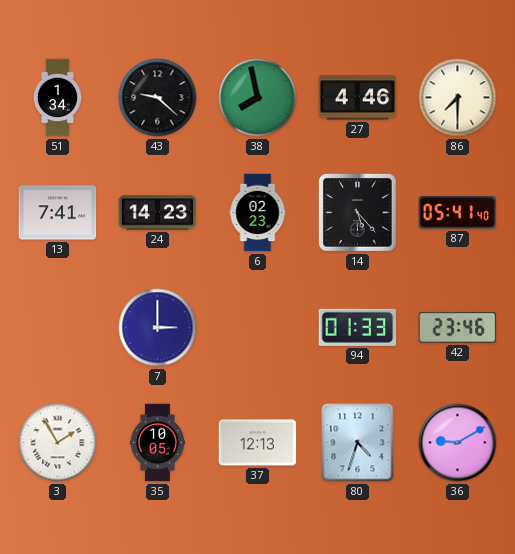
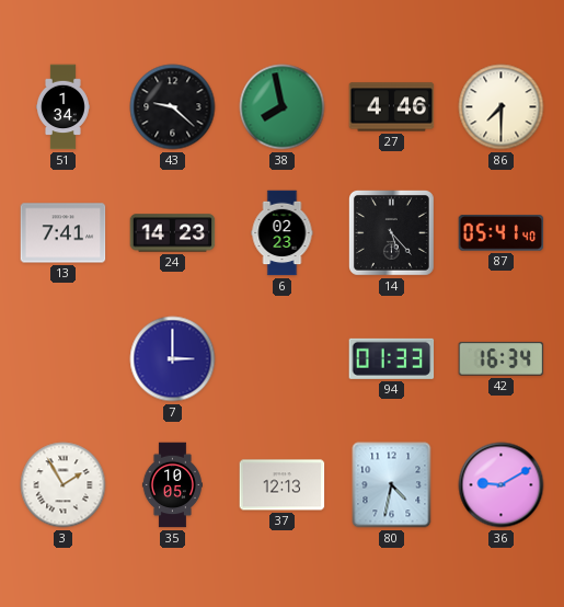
42: 23:46 -> 16:34
80: 4:33 -> 4:32
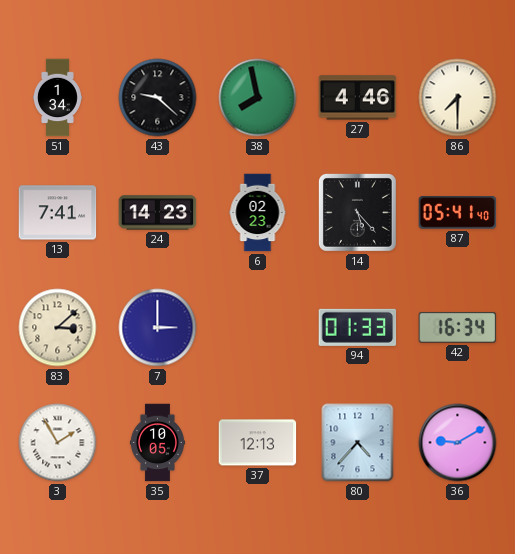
83: none -> 3:08
80: 4:32 -> 4:37
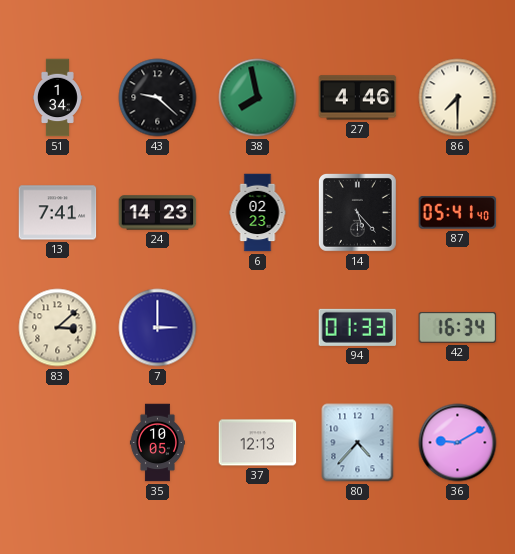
3: 1:55 -> none
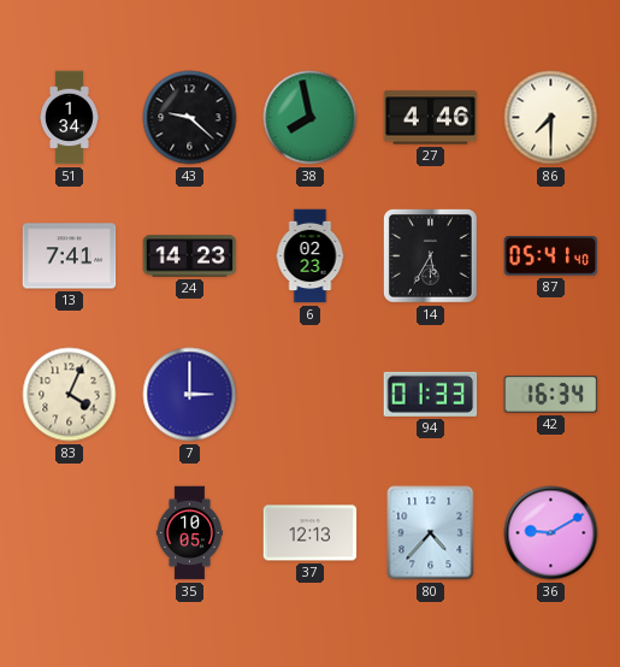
14: 5:23 -> 5:35
83: 3:08 -> 4:04
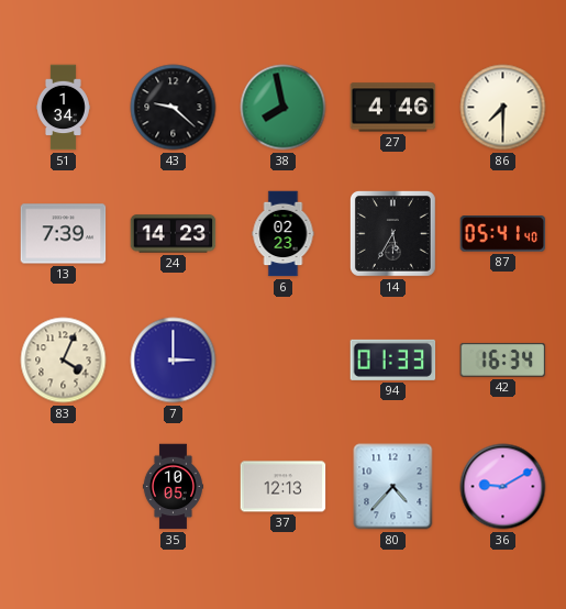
13: 7:41 -> 7:39
